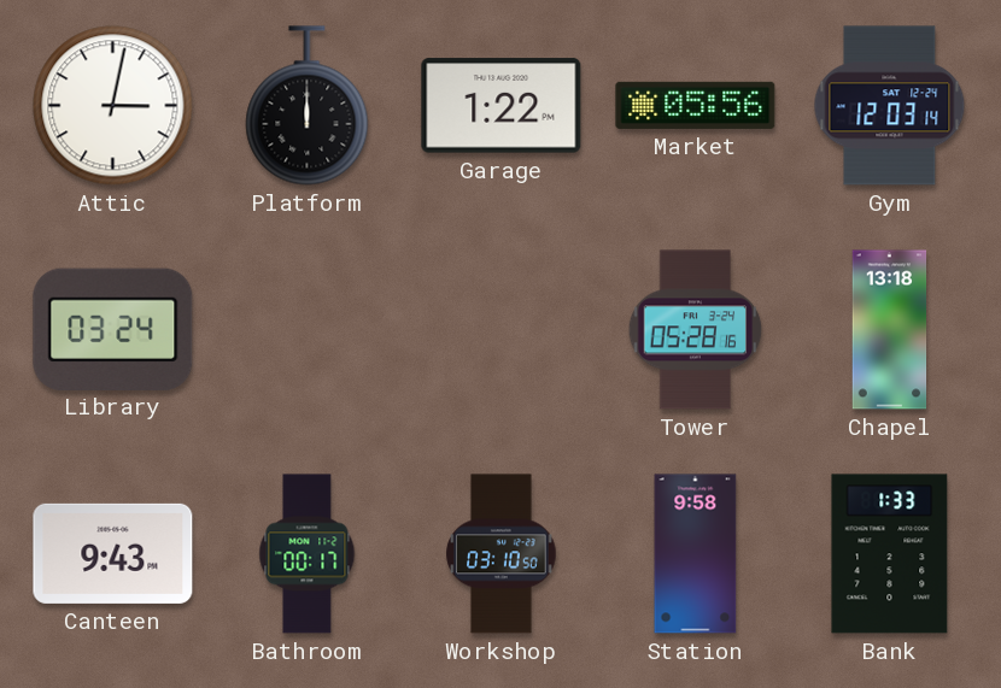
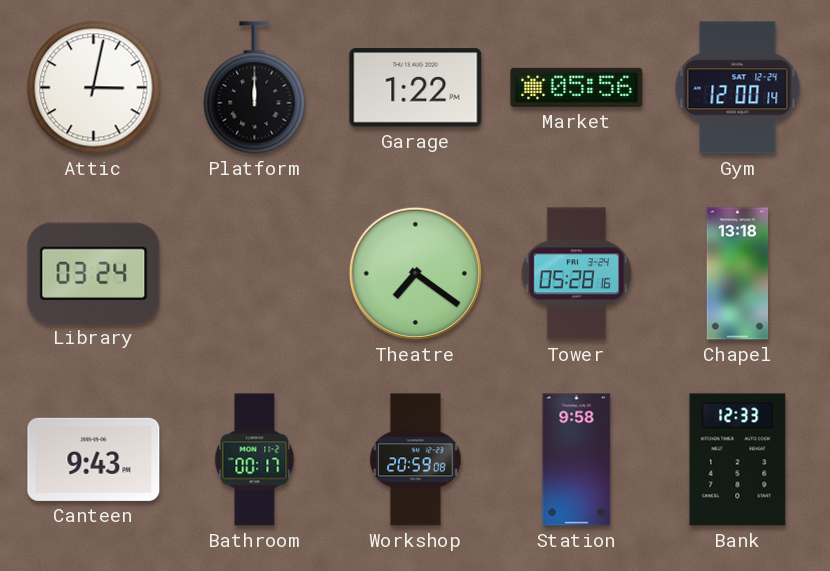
Gym: 12:03 -> 12:00
Theatre: none -> 7:21
Workshop: 03:10 -> 20:59
Bank: 1:33 -> 12:33
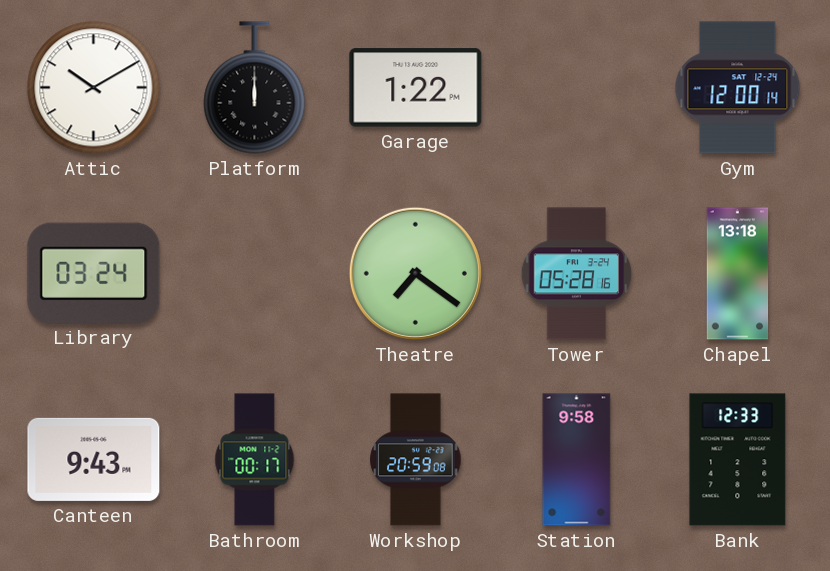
Attic: 3:02 -> 10:10
Market: 05:56 -> none
